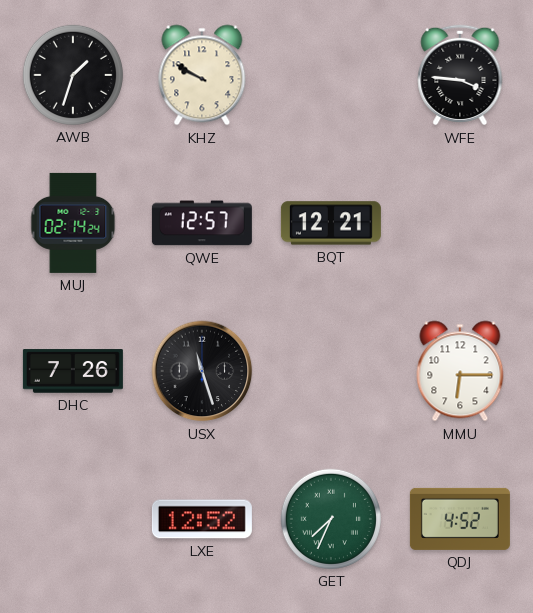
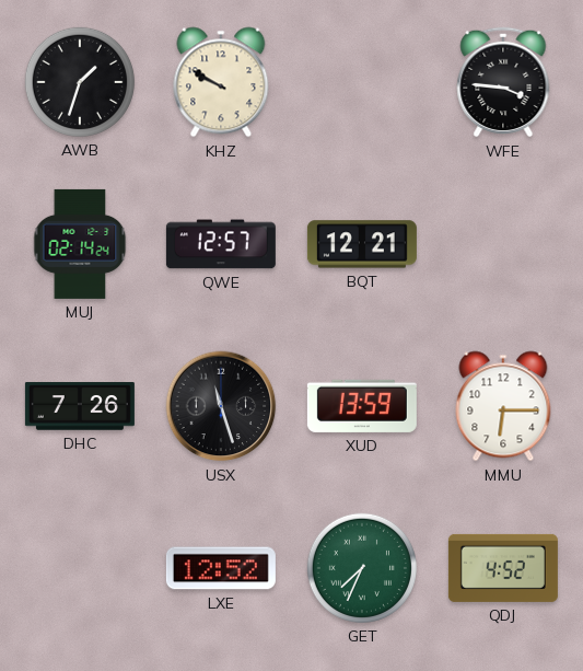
XUD: none -> 13:59
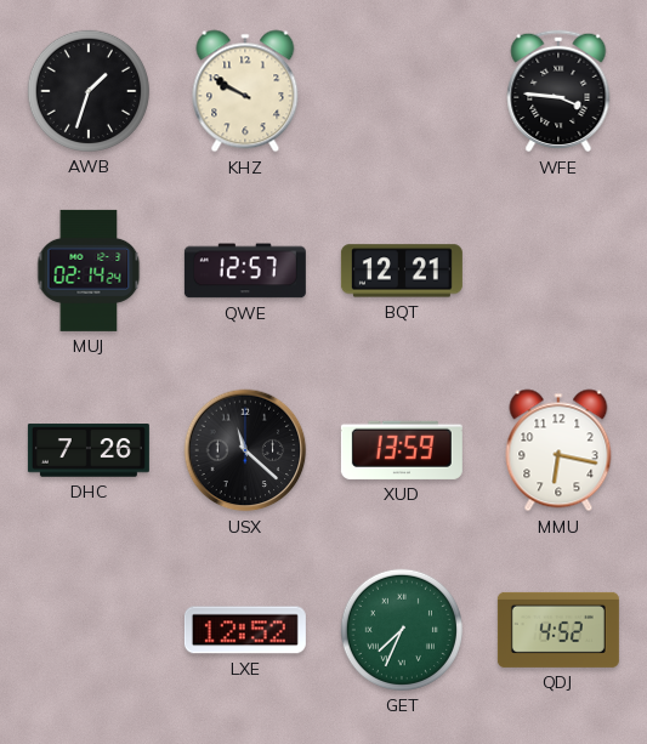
USX: 11:27 -> 11:22
MMU: 6:15 -> 6:17
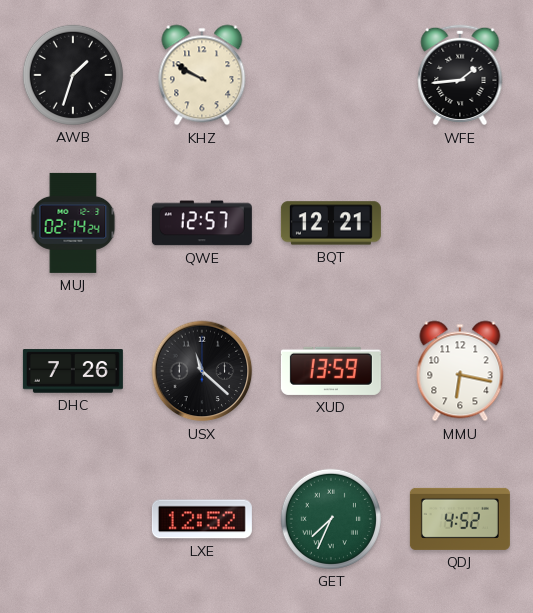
WFE: 3:46 -> 1:44
